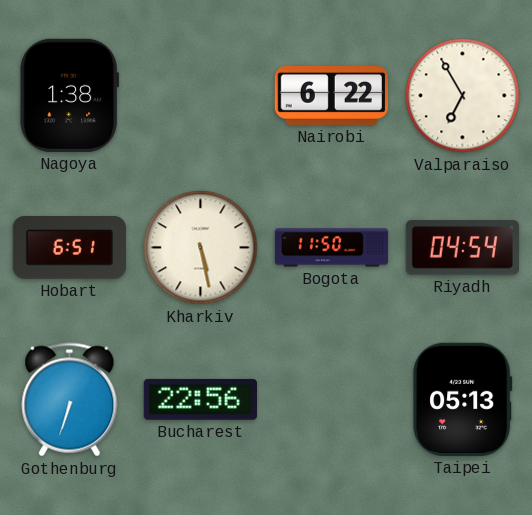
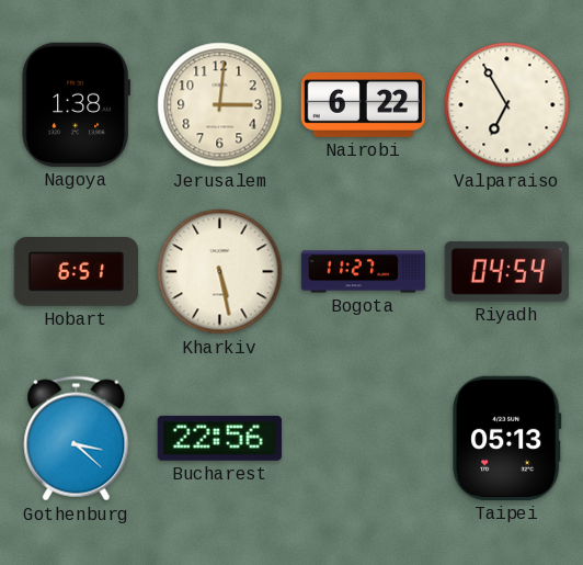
Jerusalem: none -> 3:01
Bogota: 11:50 -> 11:27
Gothenburg: 6:33 -> 3:22
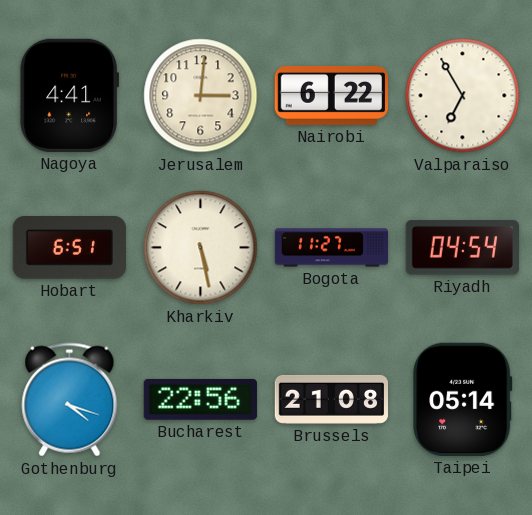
Nagoya: 1:38 -> 4:41
Gothenburg: 3:22 -> 4:18
Brussels: none -> 21:08
Taipei: 05:13 -> 05:14
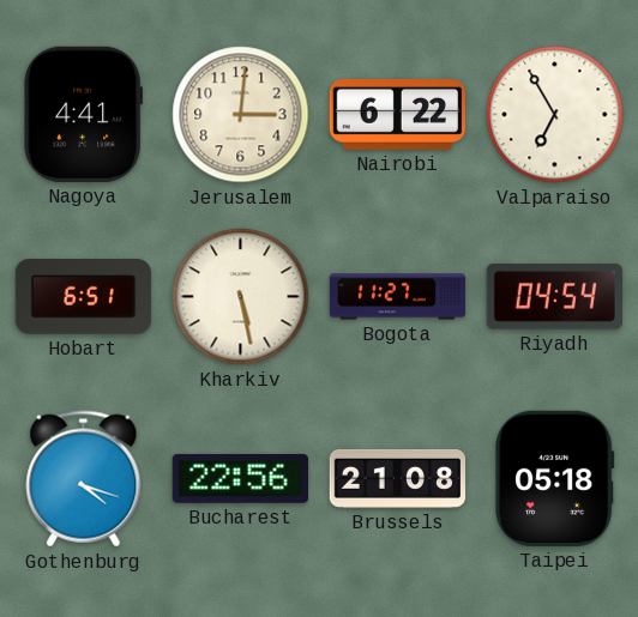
Taipei: 05:14 -> 05:18
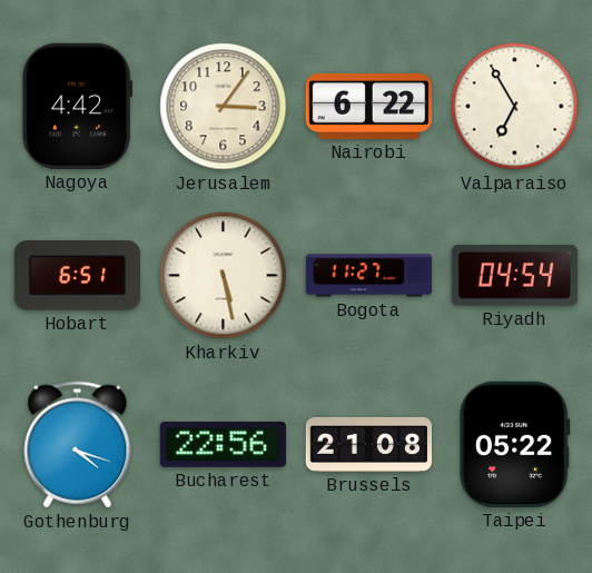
Nagoya: 4:41 -> 4:42
Jerusalem: 3:01 -> 3:06
Taipei: 05:18 -> 05:22
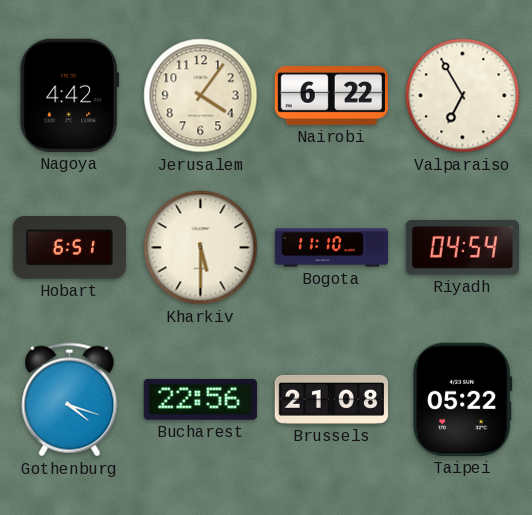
Jerusalem: 3:06 -> 4:06
Kharkiv: 5:28 -> 5:30
Bogota: 11:27 -> 11:10
